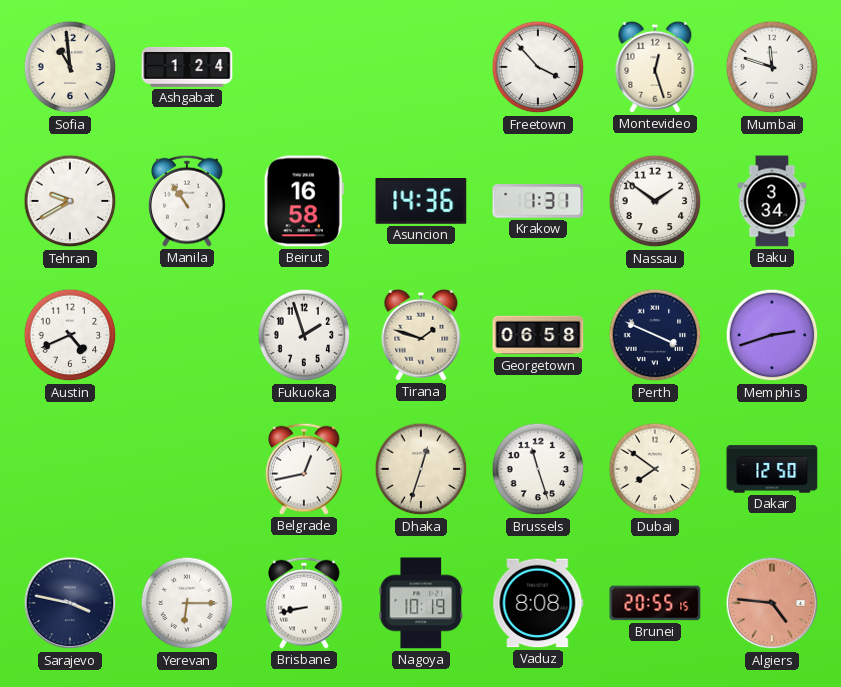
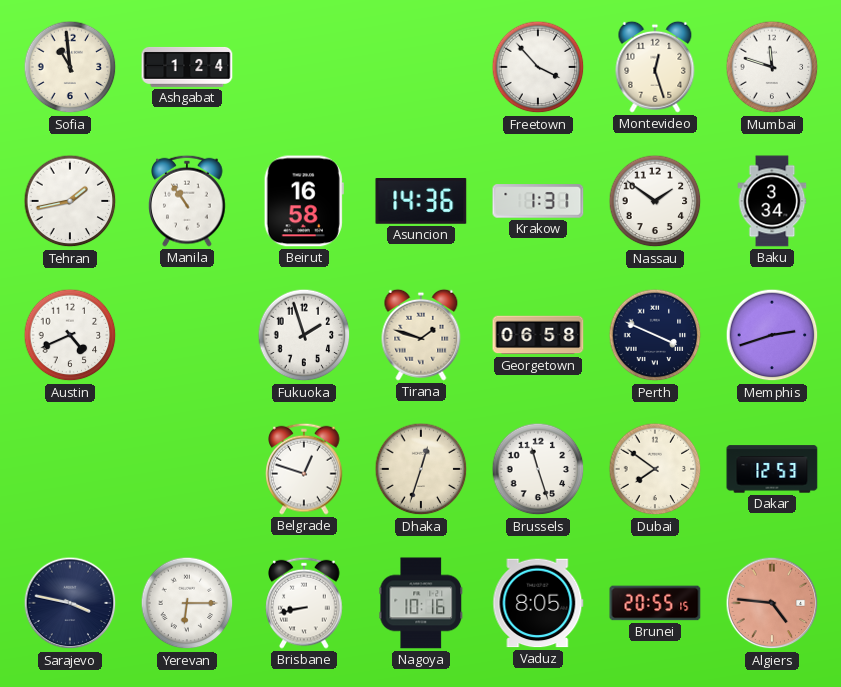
Tehran: 9:40 -> 1:43
Belgrade: 12:43 -> 12:48
Dakar: 12:50 -> 12:53
Nagoya: 10:19 -> 10:16
Vaduz: 8:08 -> 8:05
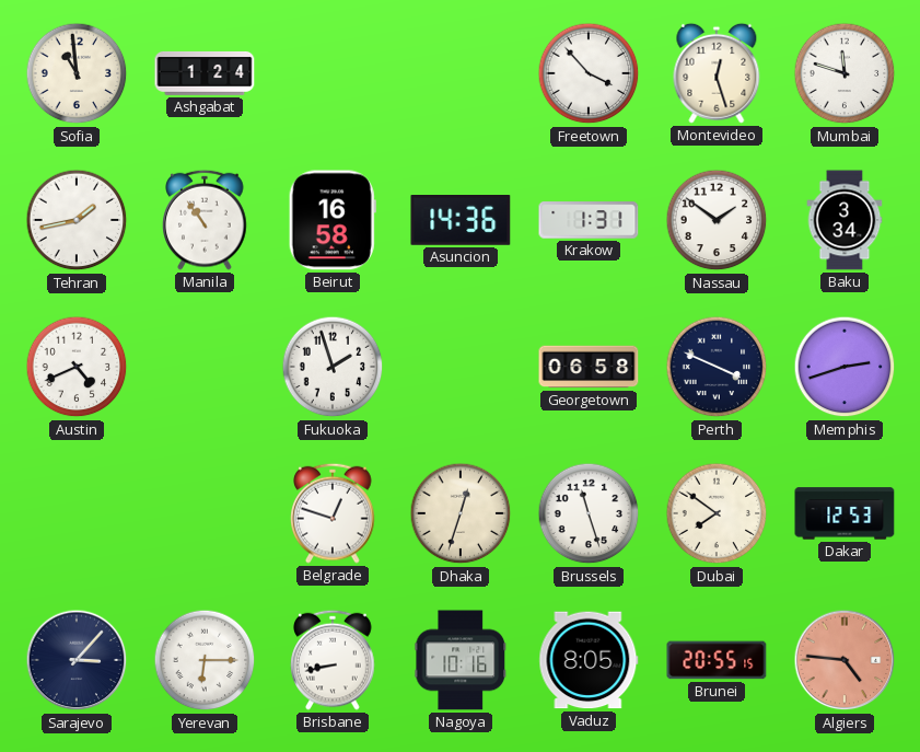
Tirana: 1:48 -> none
Sarajevo: 3:47 -> 3:07
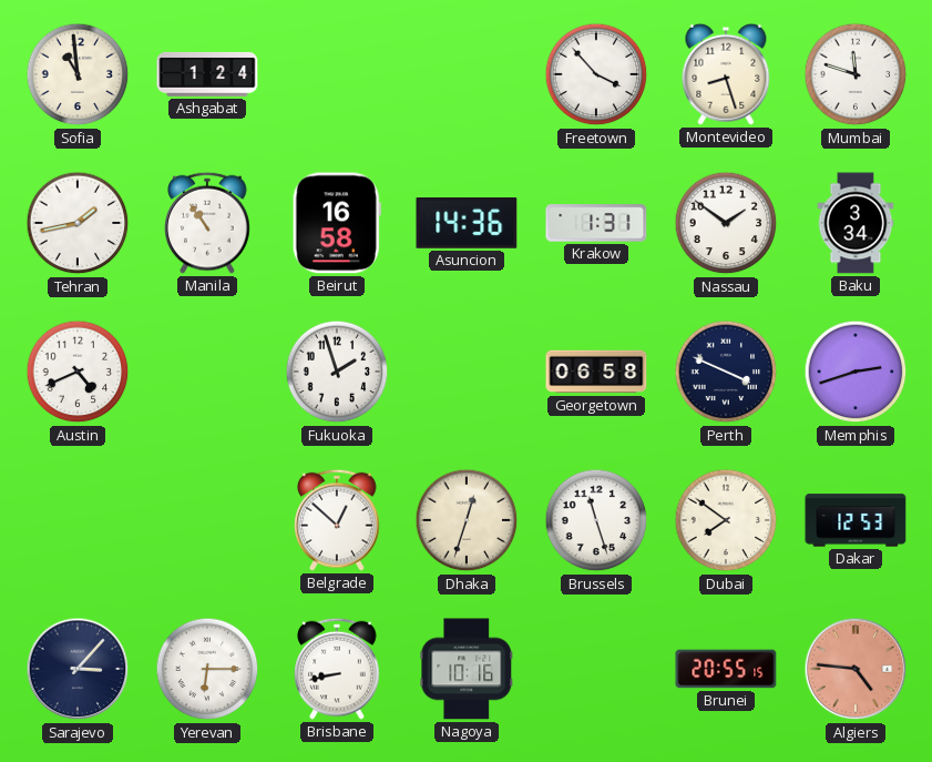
Montevideo: 12:27 -> 8:27
Belgrade: 12:48 -> 12:52
Vaduz: 8:05 -> none
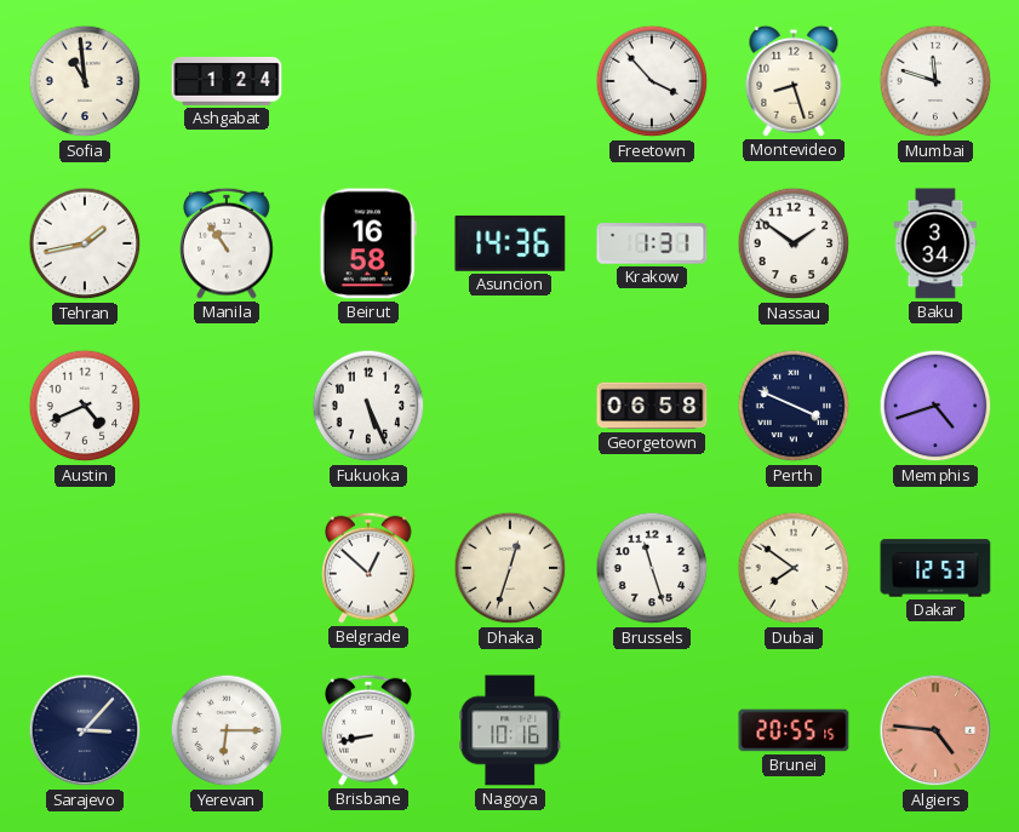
Fukuoka: 1:57 -> 5:26
Memphis: 2:42 -> 4:42
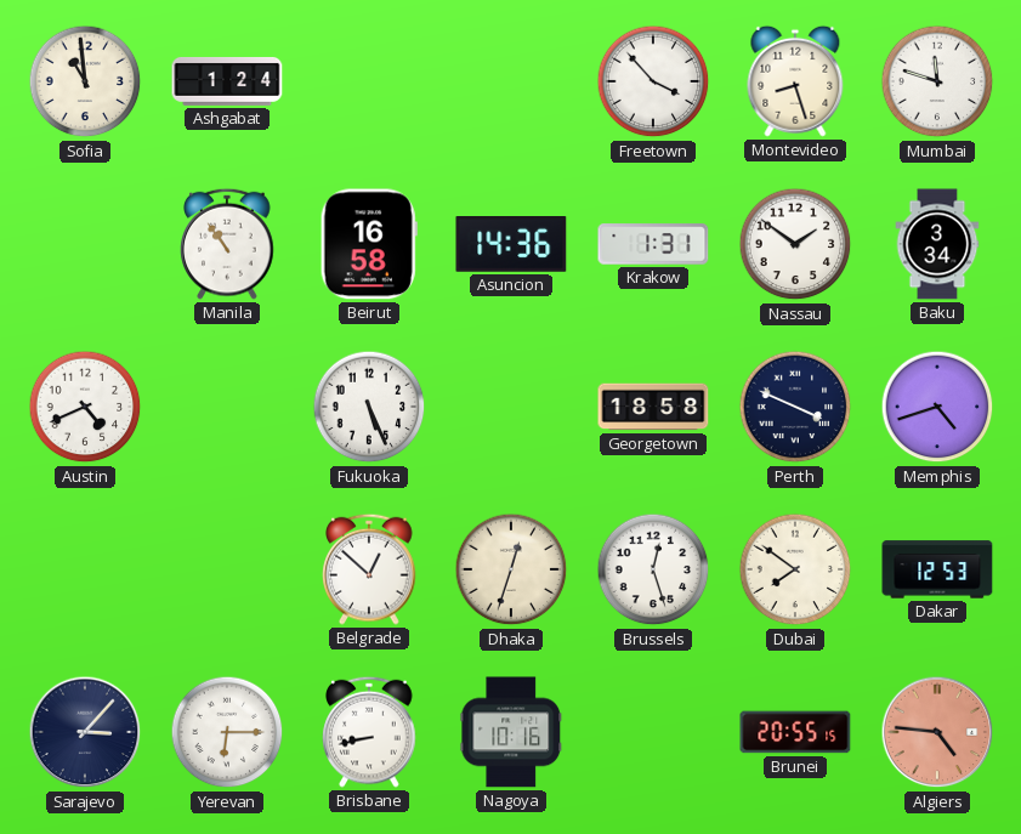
Tehran: 1:43 -> none
Georgetown: 06:58 -> 18:58
Brussels: 11:27 -> 12:27
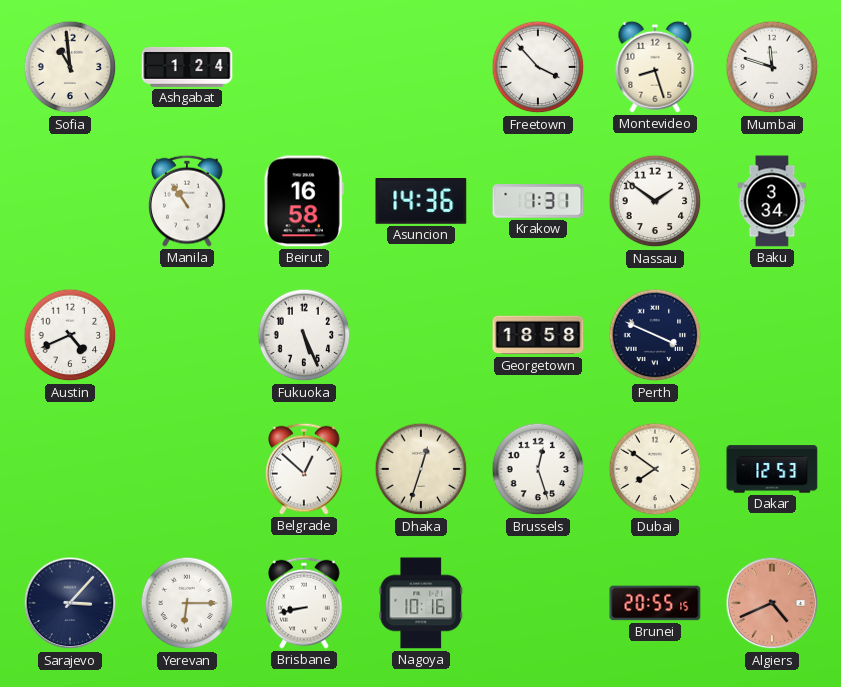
Memphis: 4:42 -> none
Algiers: 4:46 -> 4:41
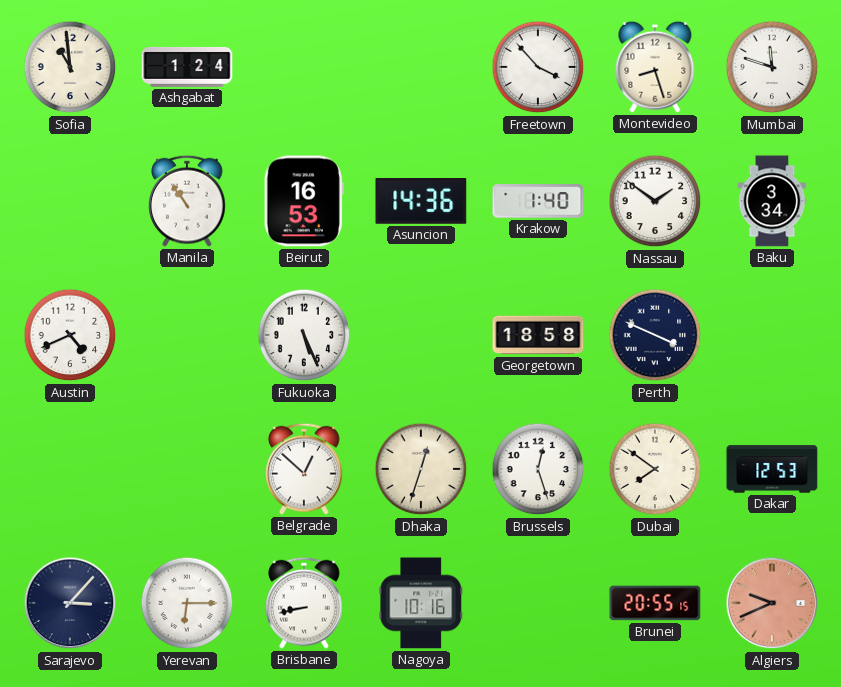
Beirut: 16:58 -> 16:53
Krakow: 1:31 -> 1:40
Algiers: 4:41 -> 9:41
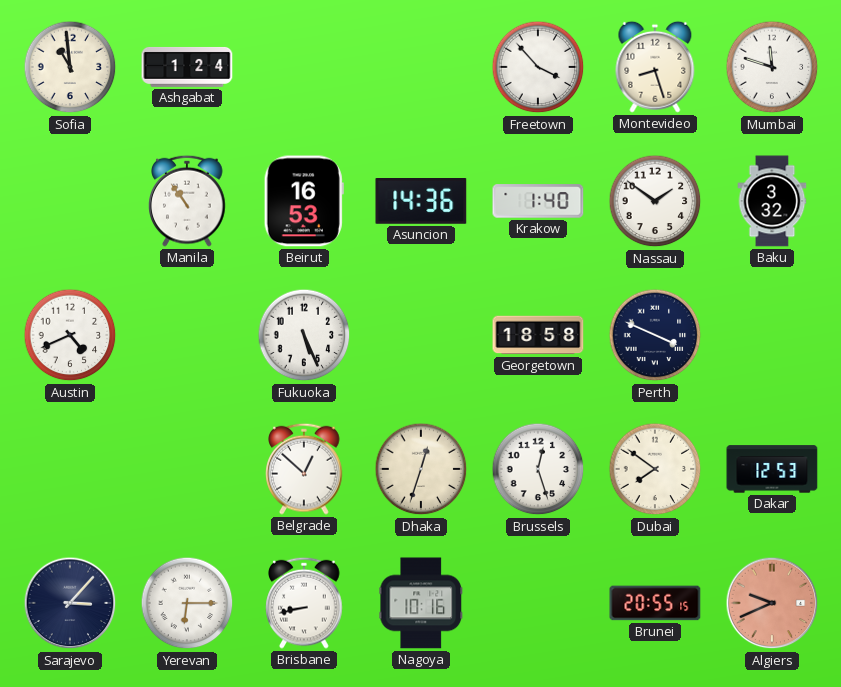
Baku: 3:34 -> 3:32
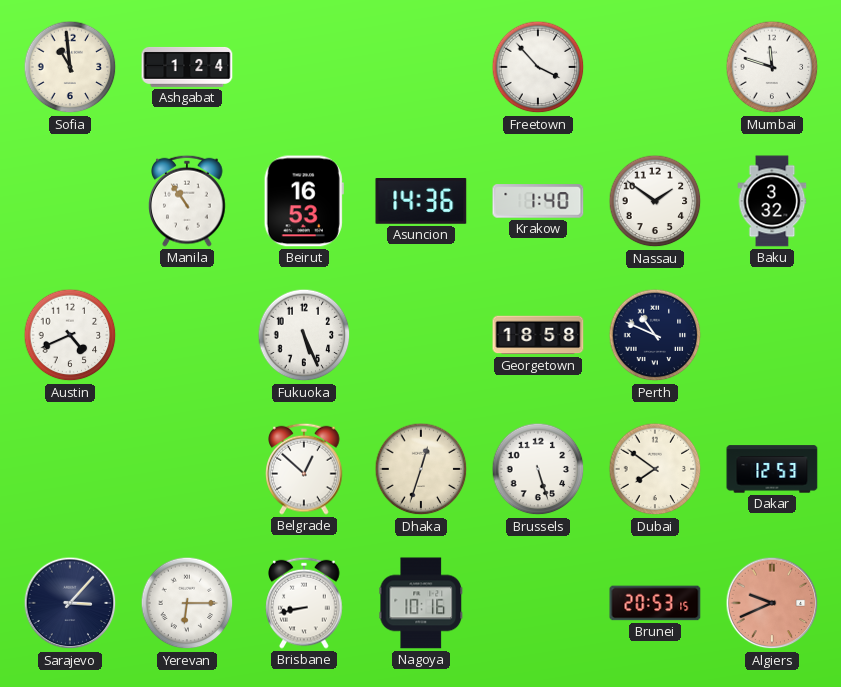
Montevideo: 8:27 -> none
Perth: 3:49 -> 10:49
Brussels: 12:27 -> 5:27
Brunei: 20:55 -> 20:53
